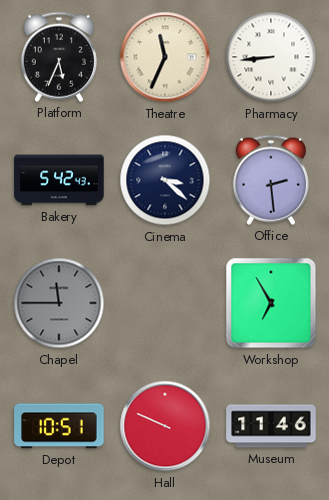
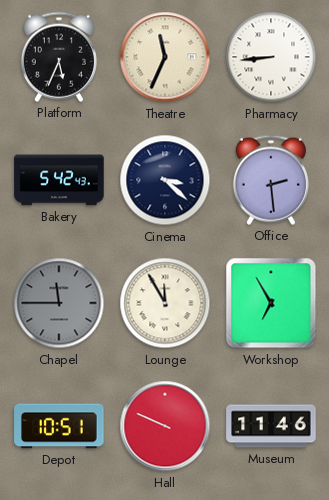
Lounge: none -> 11:55
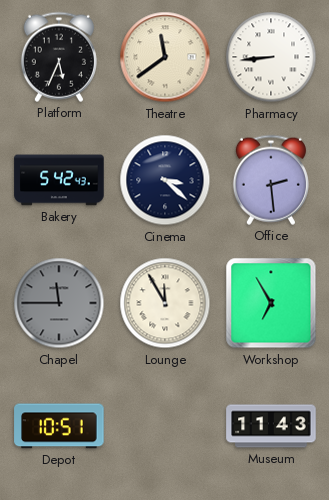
Theatre: 11:34 -> 11:39
Hall: 9:49 -> none
Museum: 11:46 -> 11:43
